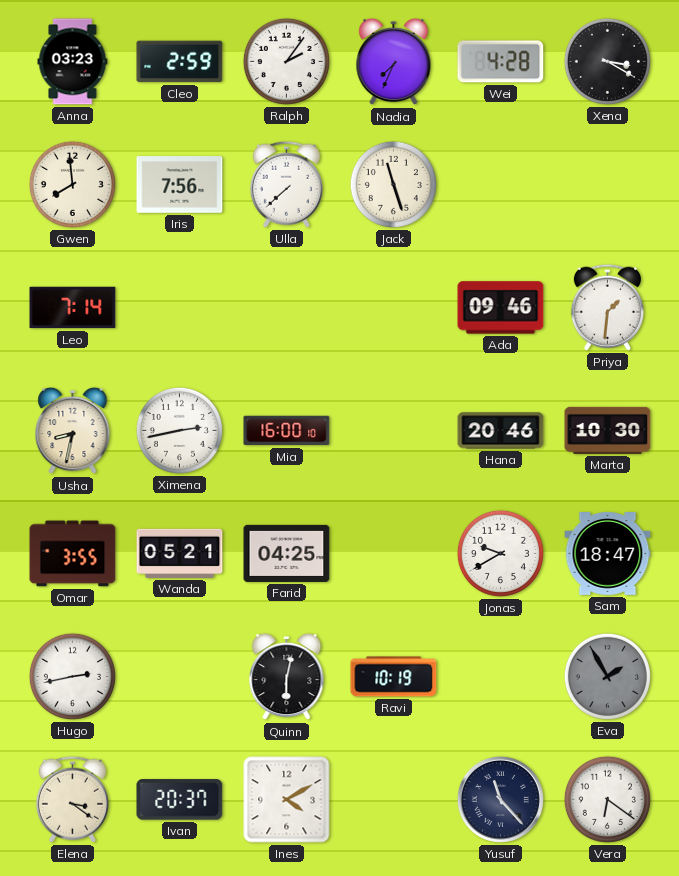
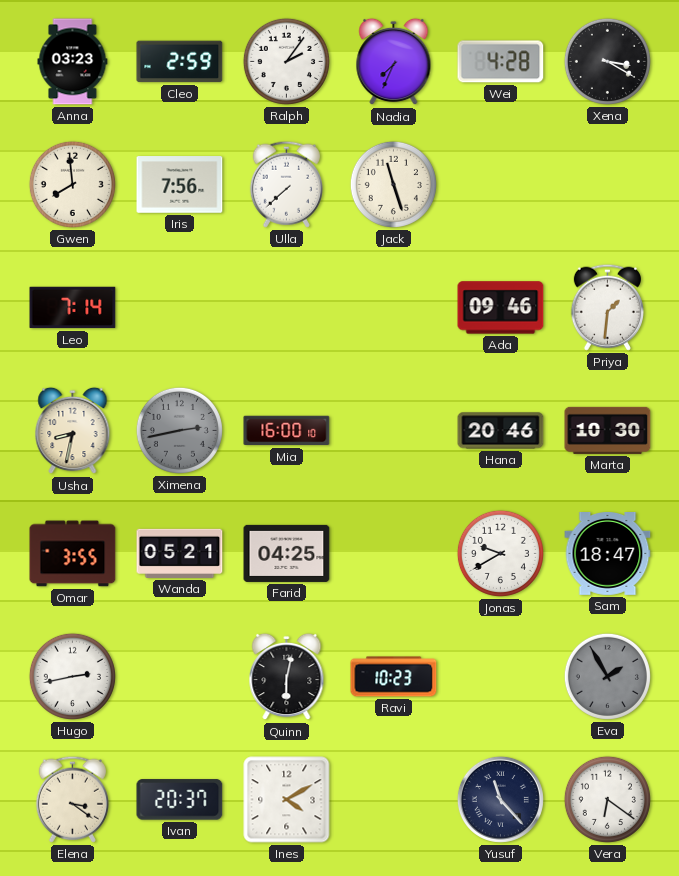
Ximena dial: white -> grey
Ravi: 10:19 -> 10:23
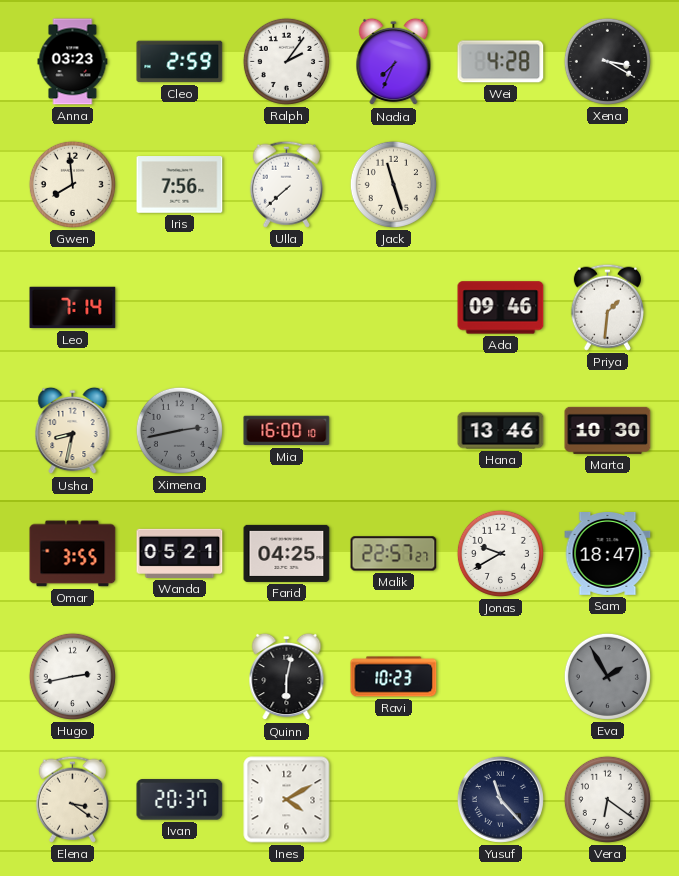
Hana: 20:46 -> 13:46
Malik: none -> 22:57
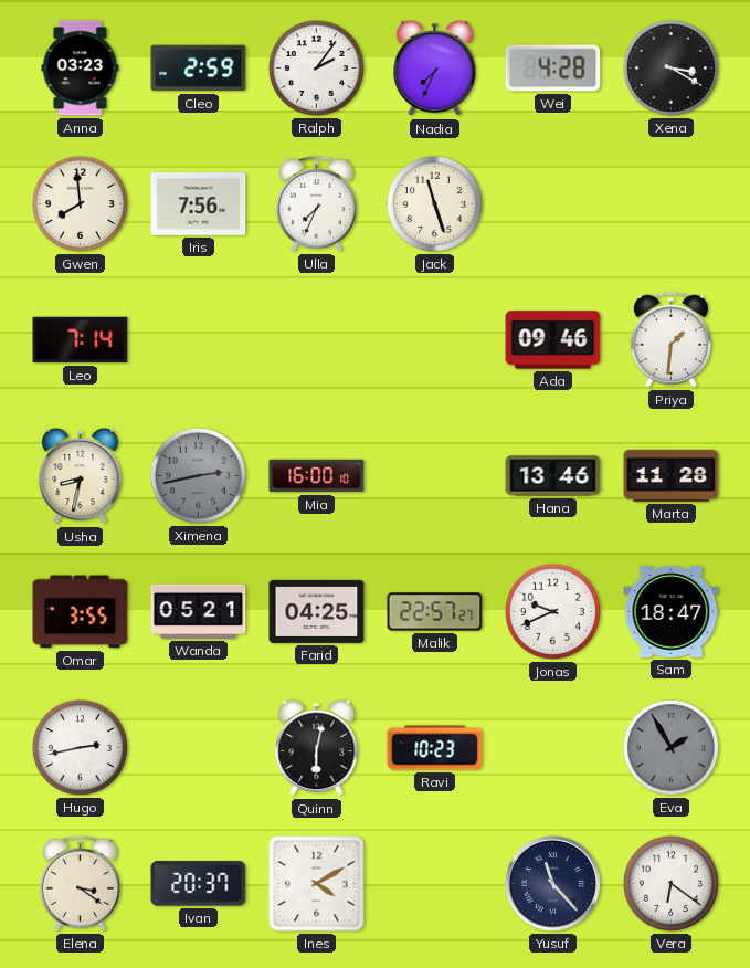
Ulla: 7:38 -> 7:34
Marta: 10:30 -> 11:28
Jonas: 9:40 -> 9:41
